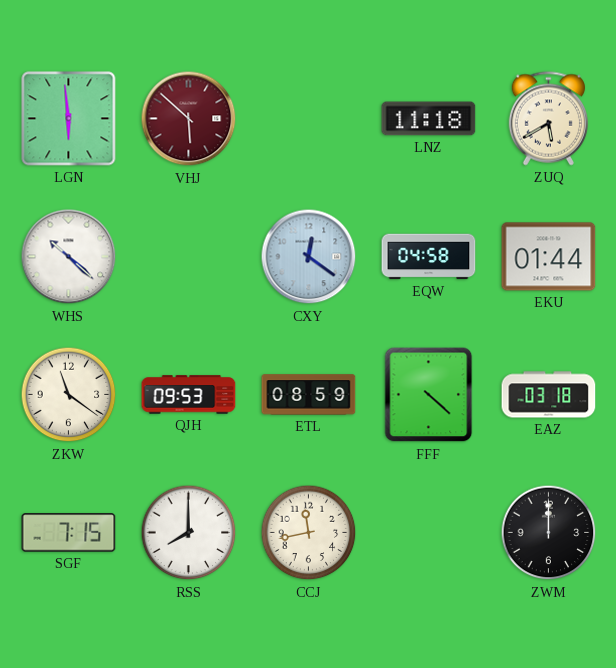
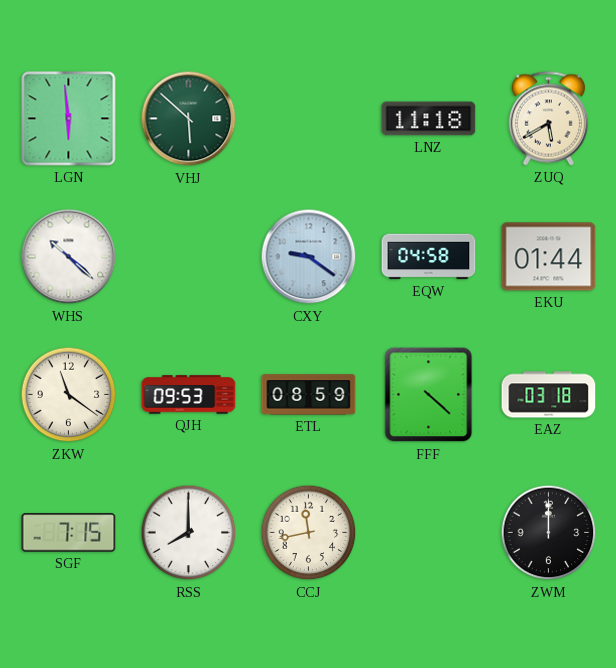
VHJ dial: burgundy -> green
CXY: 12:21 -> 9:21
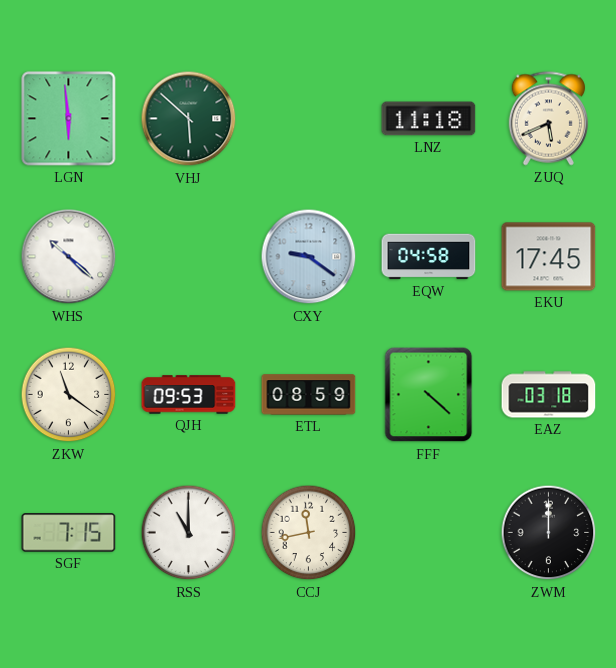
ZUQ: 5:40 -> 5:41
EKU: 01:44 -> 17:45
RSS: 8:00 -> 11:00
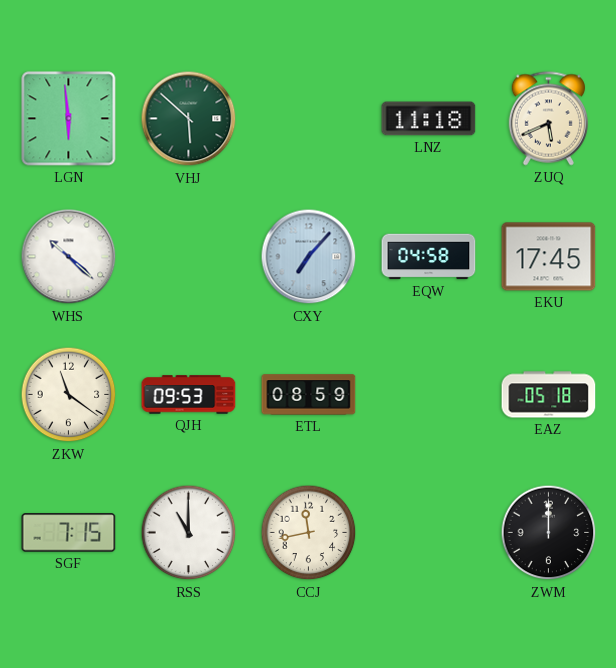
CXY: 9:21 -> 7:07
FFF: 4:22 -> none
EAZ: 03:18 -> 05:18
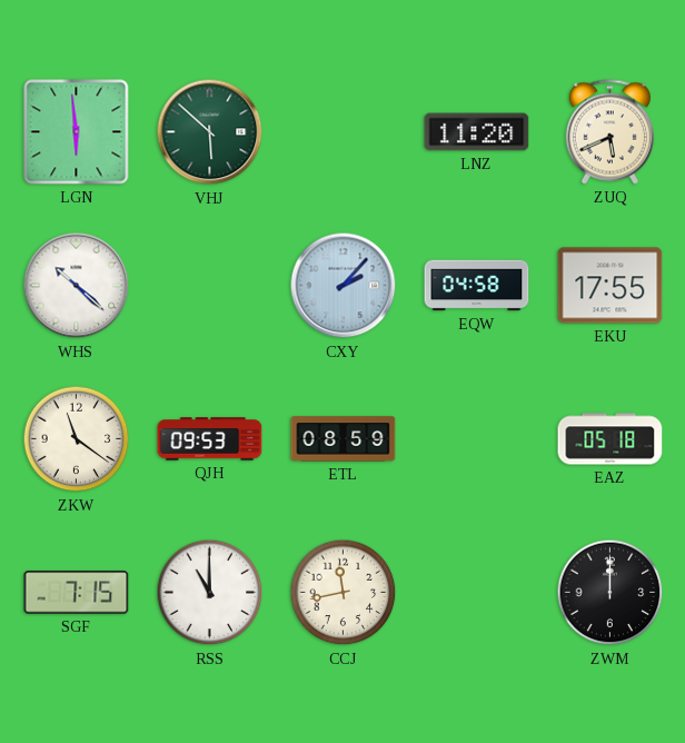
LNZ: 11:18 -> 11:20
CXY: 7:07 -> 2:07
EKU: 17:45 -> 17:55
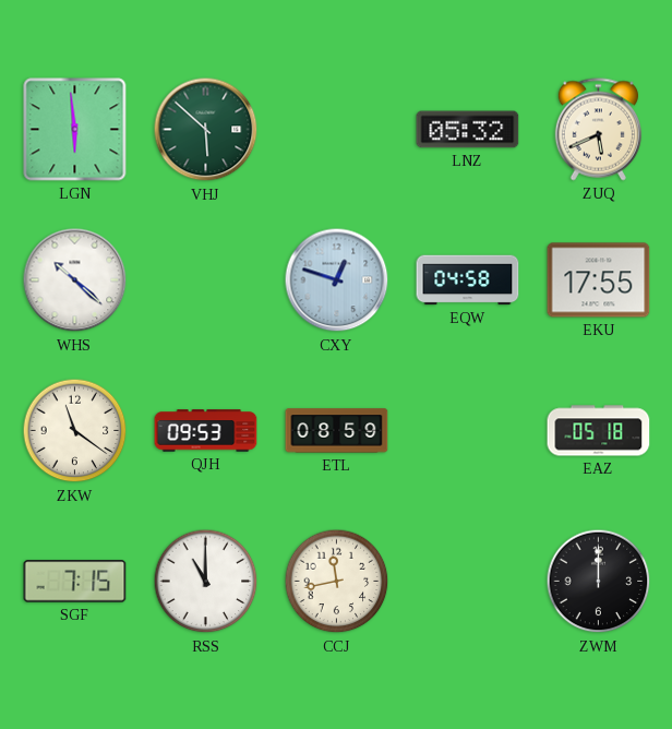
LNZ: 11:20 -> 05:32
CXY: 2:07 -> 12:48
